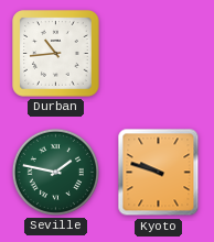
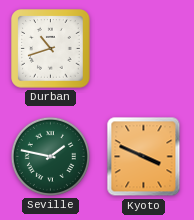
Durban: 10:44 -> 10:42
Kyoto: 9:48 -> 3:49
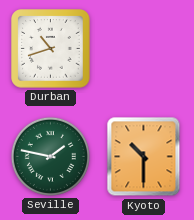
Kyoto: 3:49 -> 10:30
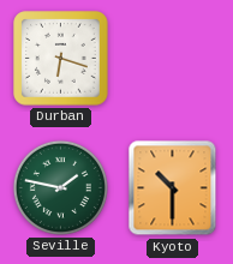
Durban: 10:42 -> 6:18
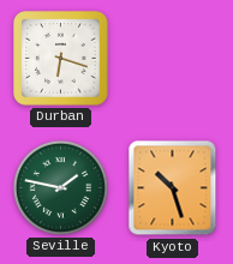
Kyoto: 10:30 -> 10:27
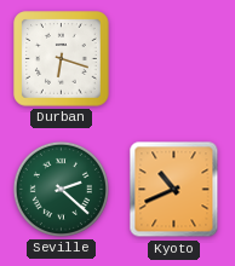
Seville: 1:47 -> 2:22
Kyoto: 10:27 -> 10:41
